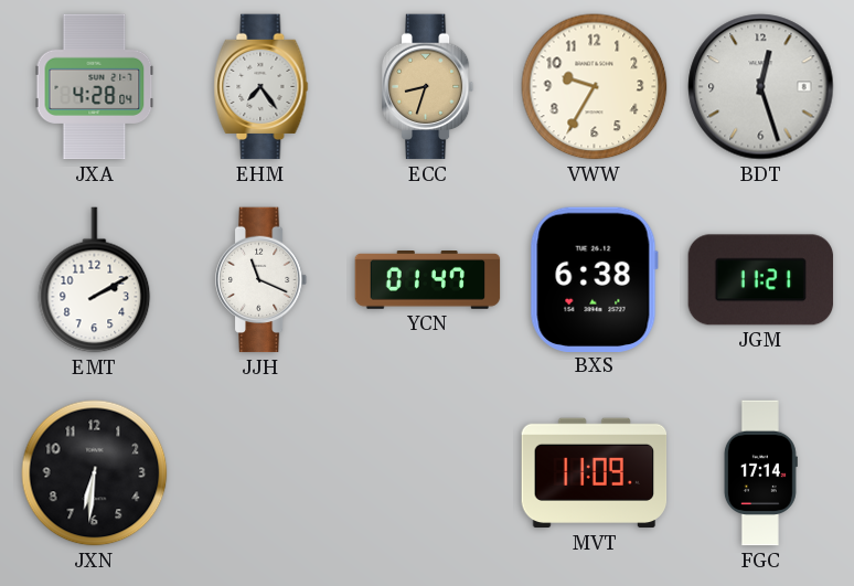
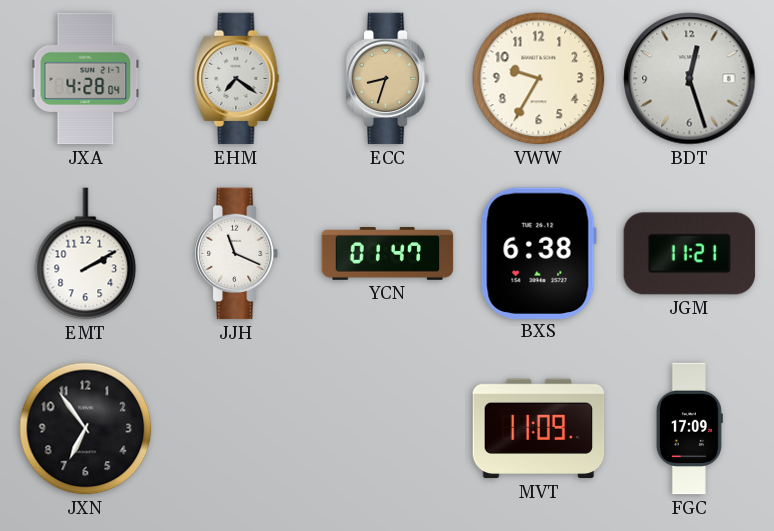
EHM: 7:24 -> 7:21
JXN: 6:31 -> 6:54
FGC: 17:14 -> 17:09
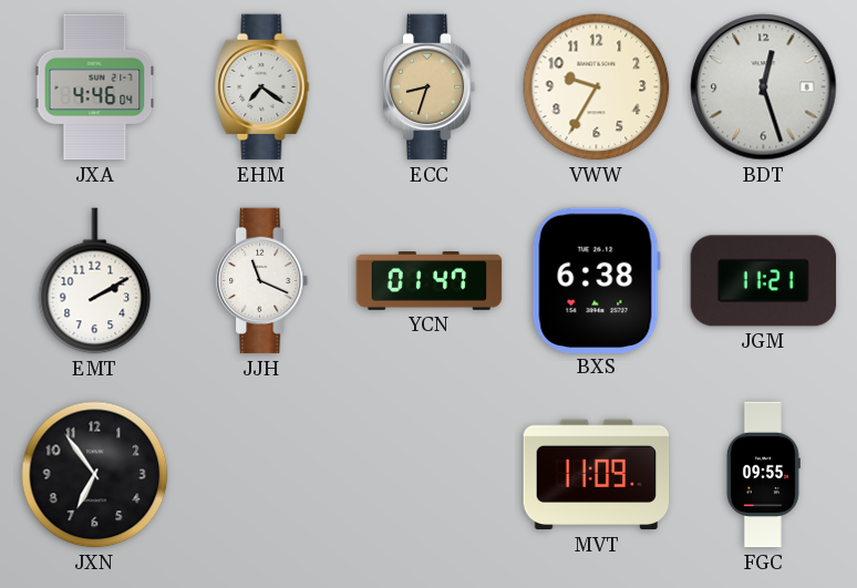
JXA: 4:28 -> 4:46
FGC: 17:09 -> 09:55
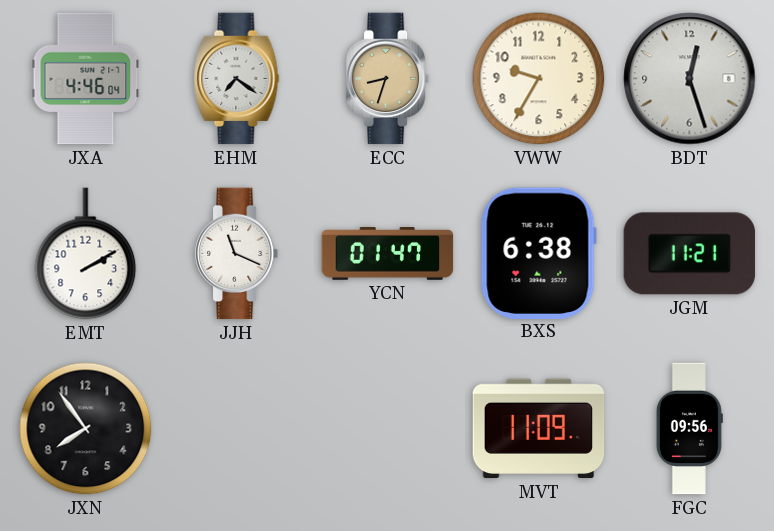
JXN: 6:54 -> 7:54
FGC: 09:55 -> 09:56
